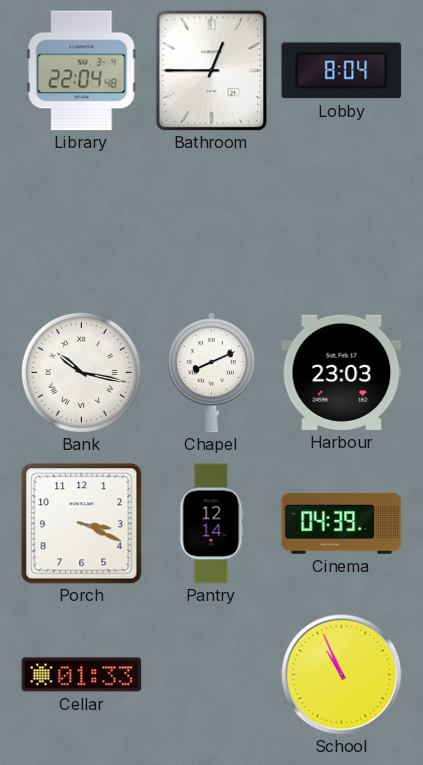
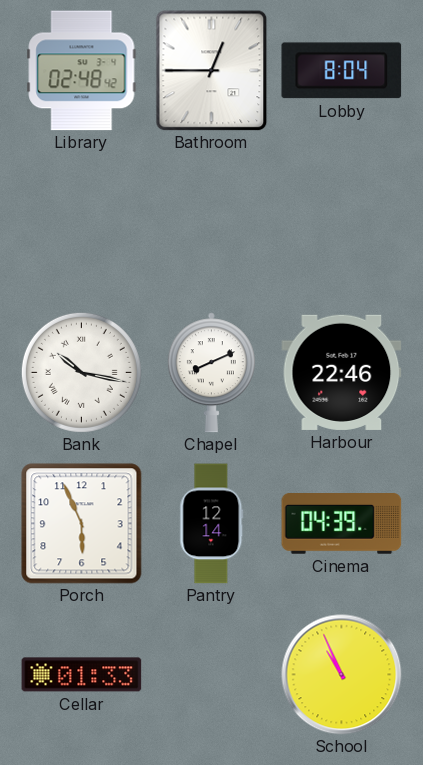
Library: 22:04 -> 02:48
Harbour: 23:03 -> 22:46
Porch: 3:19 -> 5:56
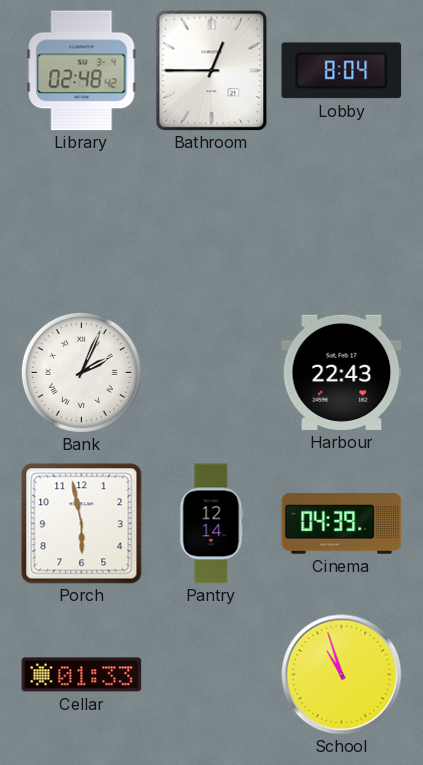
Bank: 10:17 -> 2:04
Chapel: 8:11 -> none
Harbour: 22:46 -> 22:43
Porch: 5:56 -> 5:58
School: 10:56 -> 10:57
